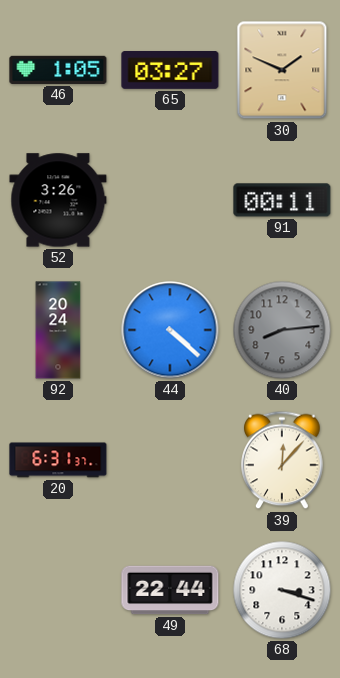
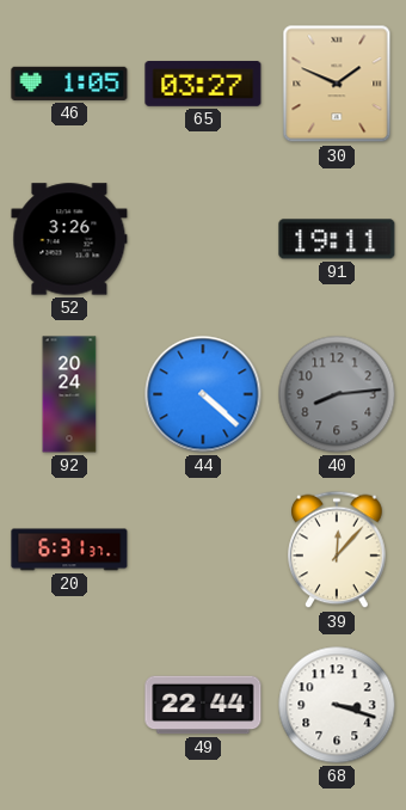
91: 00:11 -> 19:11
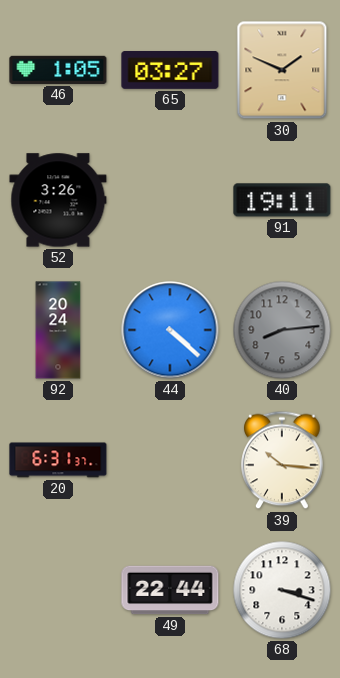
39: 12:07 -> 10:16
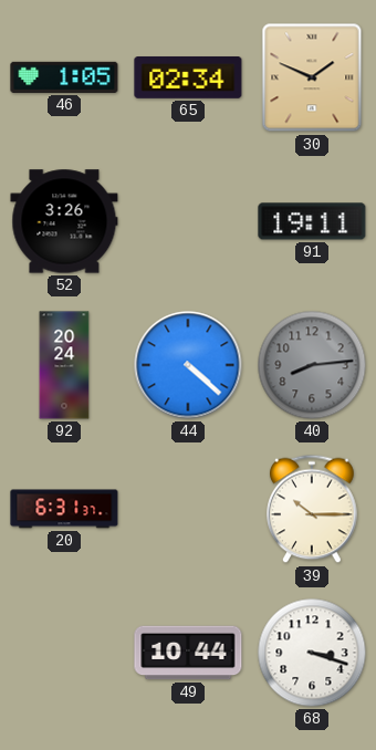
65: 03:27 -> 02:34
39: 10:16 -> 10:15
49: 22:44 -> 10:44
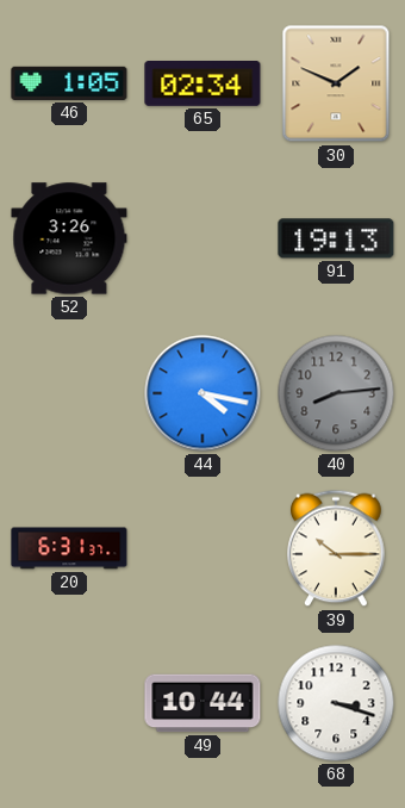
91: 19:11 -> 19:13
92: 20:24 -> none
44: 4:22 -> 4:17
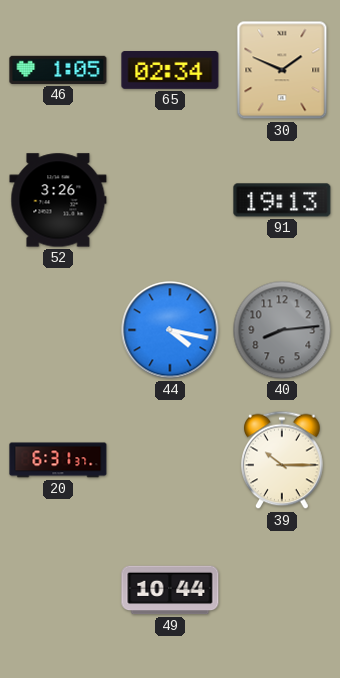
68: 3:18 -> none
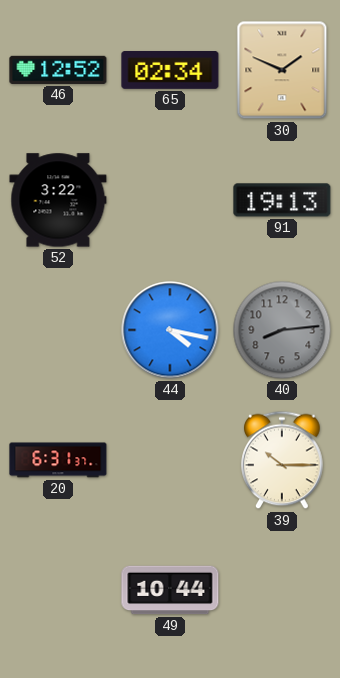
46: 1:05 -> 12:52
52: 3:26 -> 3:22
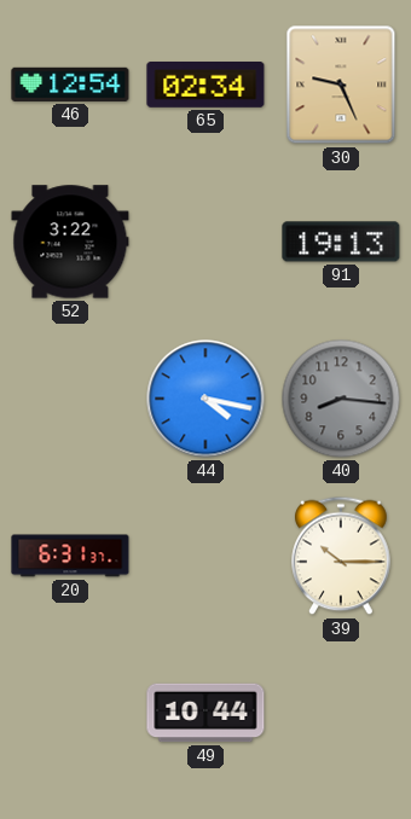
46: 12:52 -> 12:54
30: 1:49 -> 9:26
40: 8:14 -> 8:16
